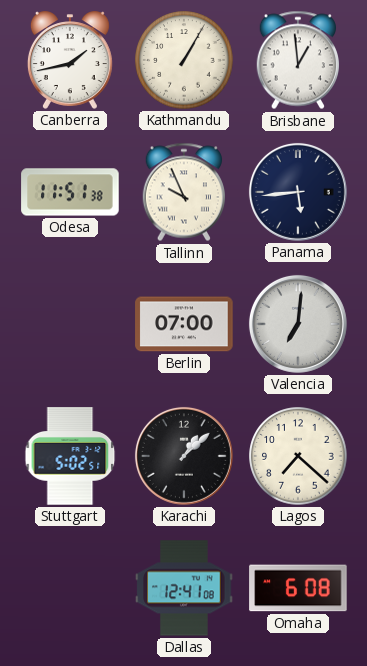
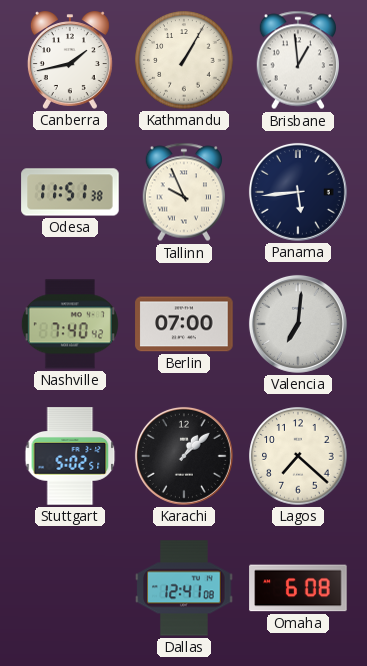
Nashville: none -> 7:40
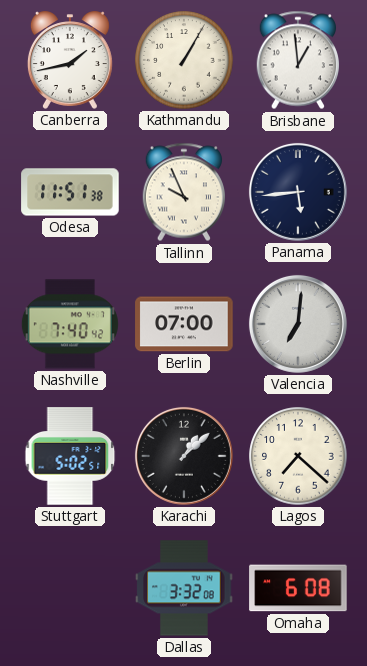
Dallas: 12:41 -> 3:32
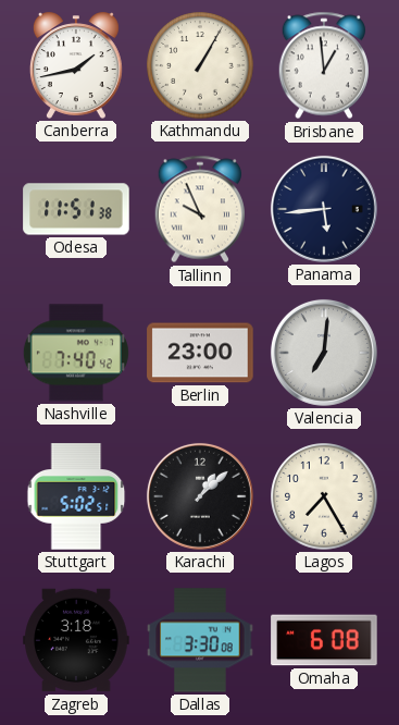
Berlin: 07:00 -> 23:00
Lagos: 7:22 -> 7:25
Zagreb: none -> 3:18
Dallas: 3:32 -> 3:30
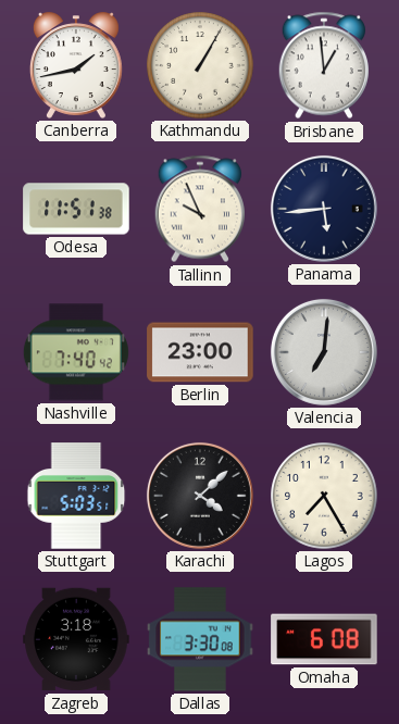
Stuttgart: 5:02 -> 5:03
Karachi: 1:08 -> 4:08
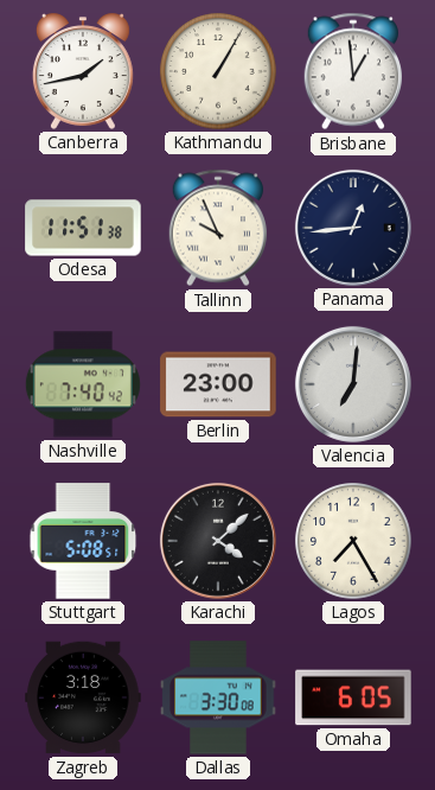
Panama: 5:44 -> 12:44
Stuttgart: 5:03 -> 5:08
Omaha: 6:08 -> 6:05
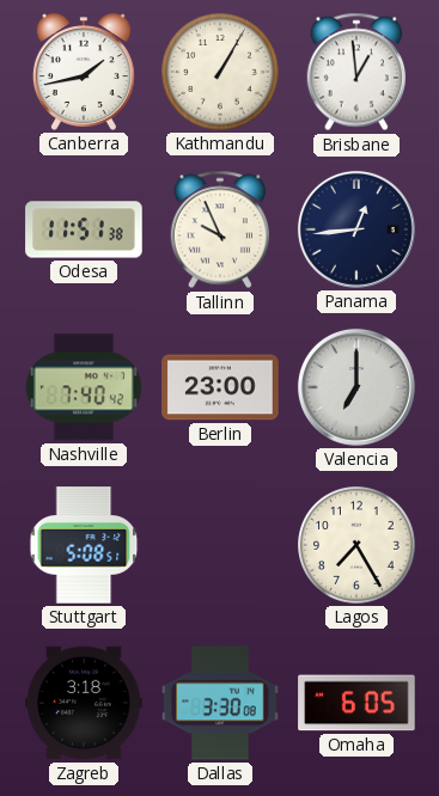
Valencia: 7:01 -> 7:00
Karachi: 4:08 -> none
